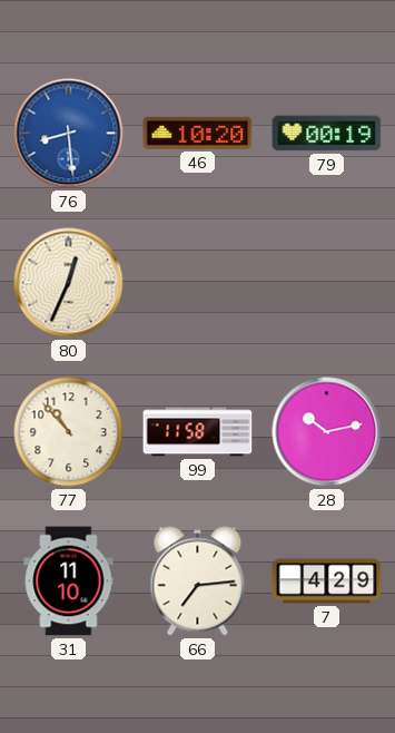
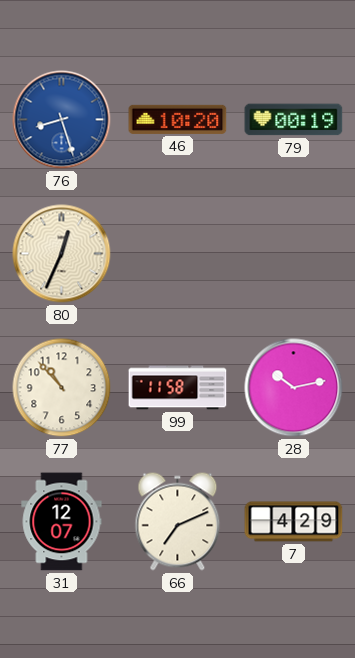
76: 8:29 -> 8:27
31: 11:10 -> 12:07
66: 7:14 -> 7:11
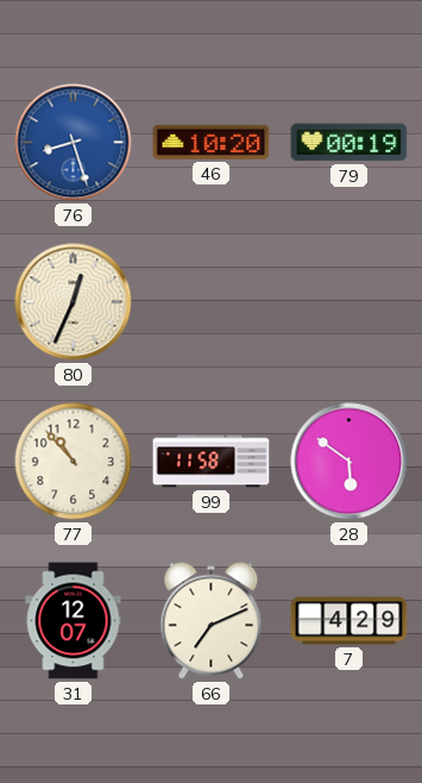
28: 10:13 -> 5:51
